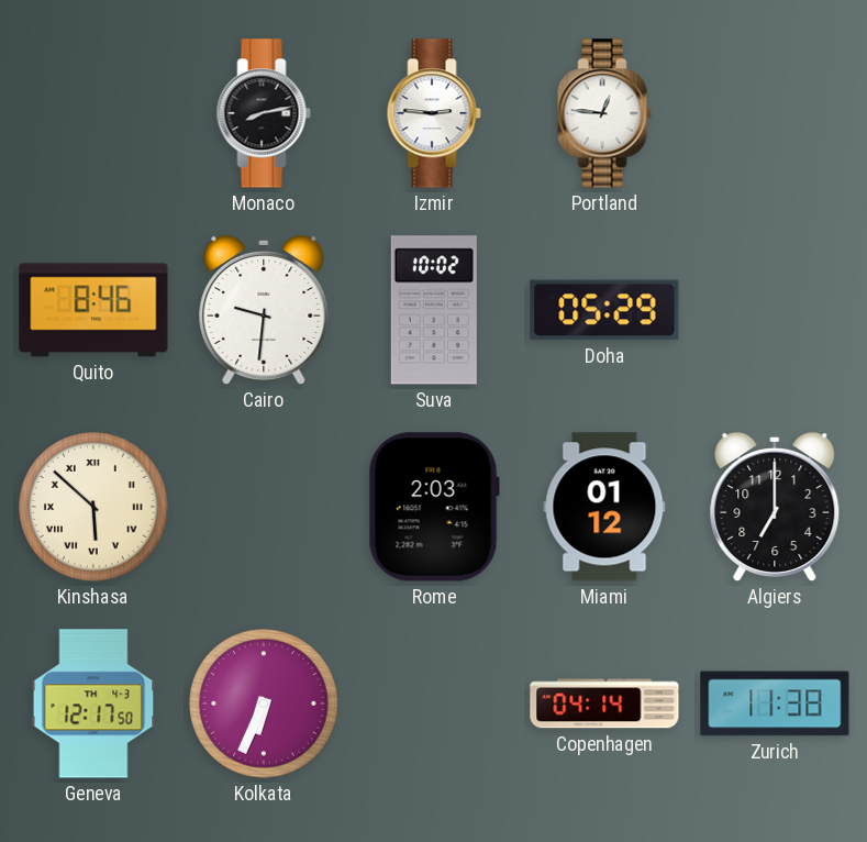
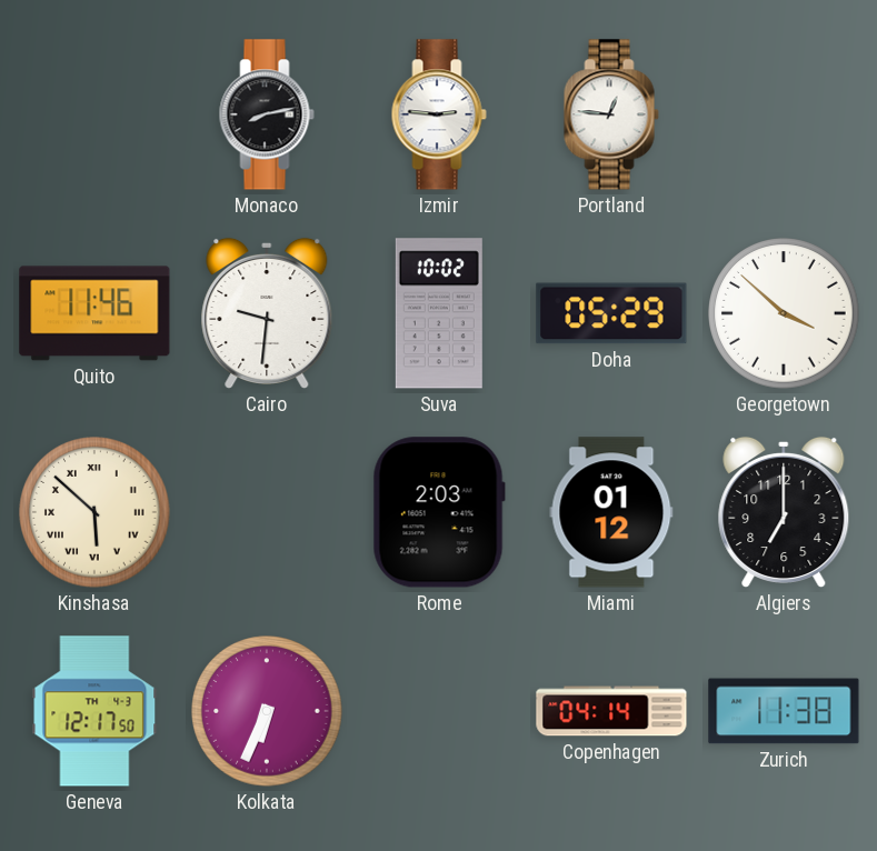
Quito: 8:46 -> 11:46
Georgetown: none -> 3:52
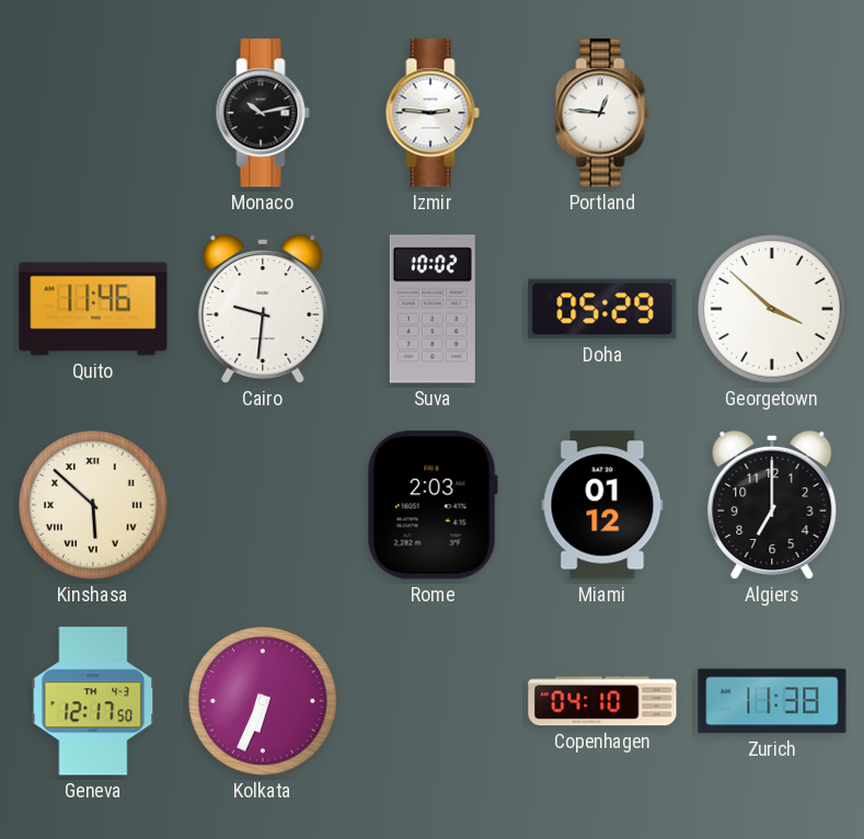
Monaco: 8:13 -> 10:13
Copenhagen: 04:14 -> 04:10
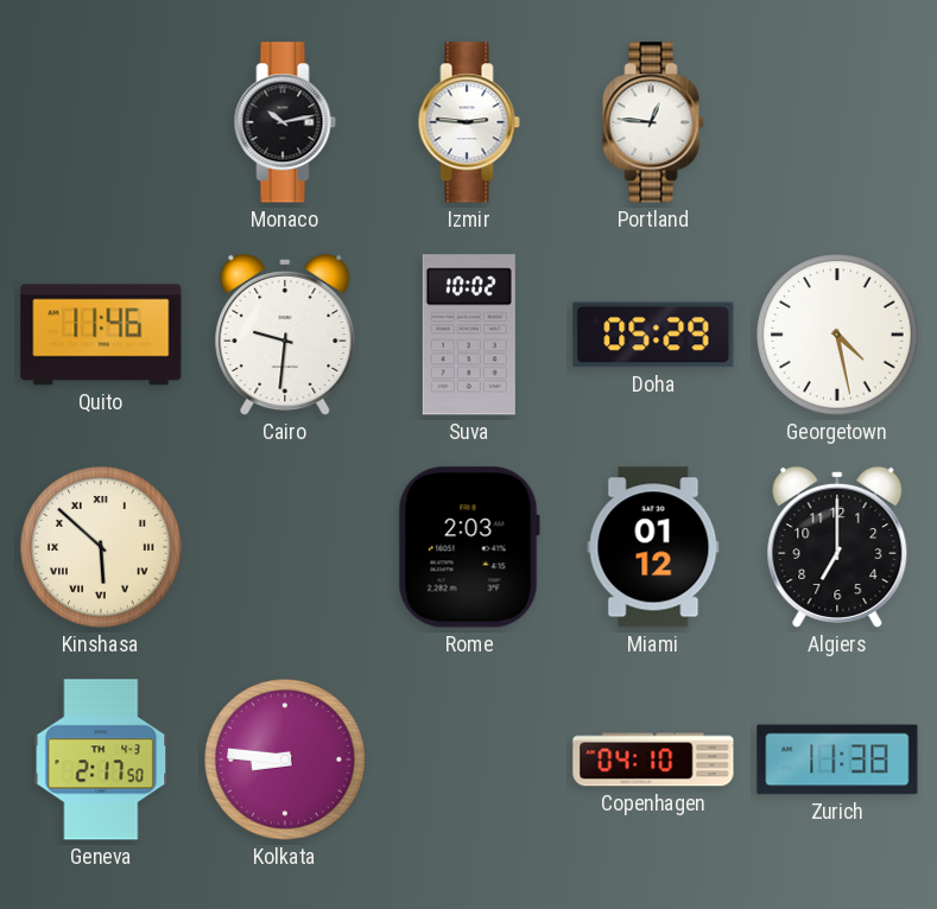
Georgetown: 3:52 -> 4:28
Geneva: 12:17 -> 2:17
Kolkata: 6:34 -> 8:46
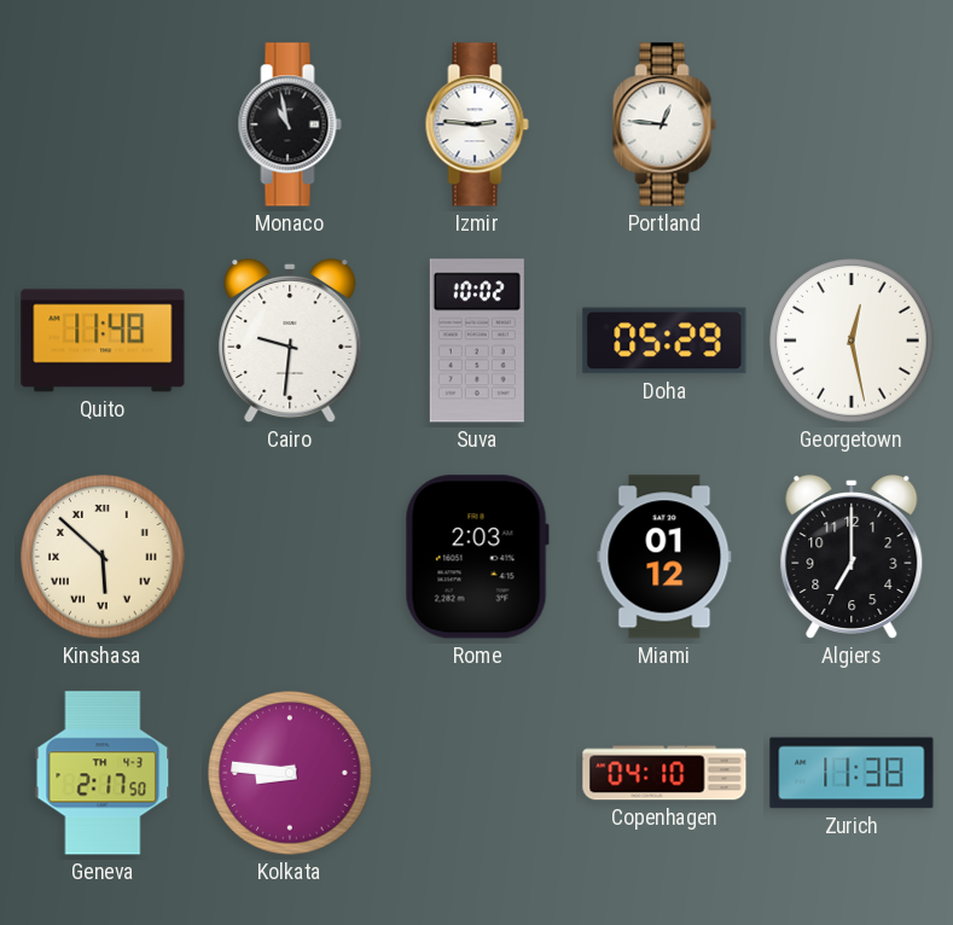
Monaco: 10:13 -> 10:58
Quito: 11:46 -> 11:48
Georgetown: 4:28 -> 12:28
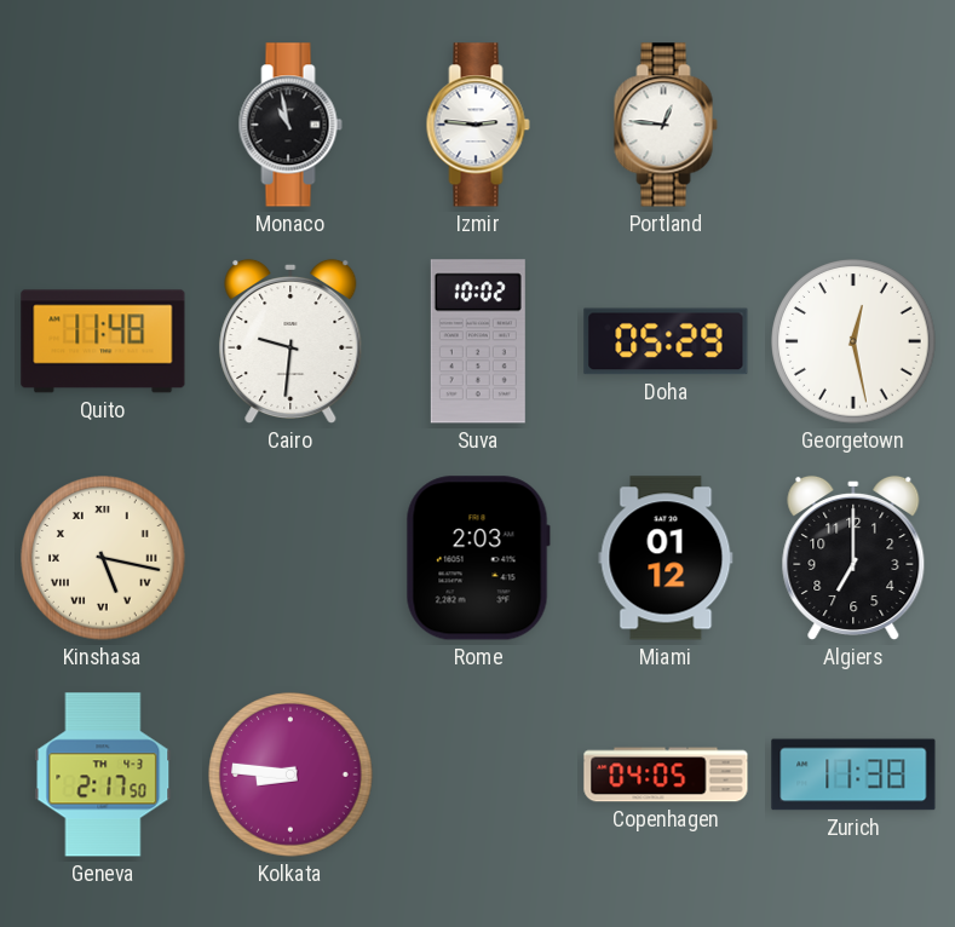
Kinshasa: 5:52 -> 5:17
Copenhagen: 04:10 -> 04:05
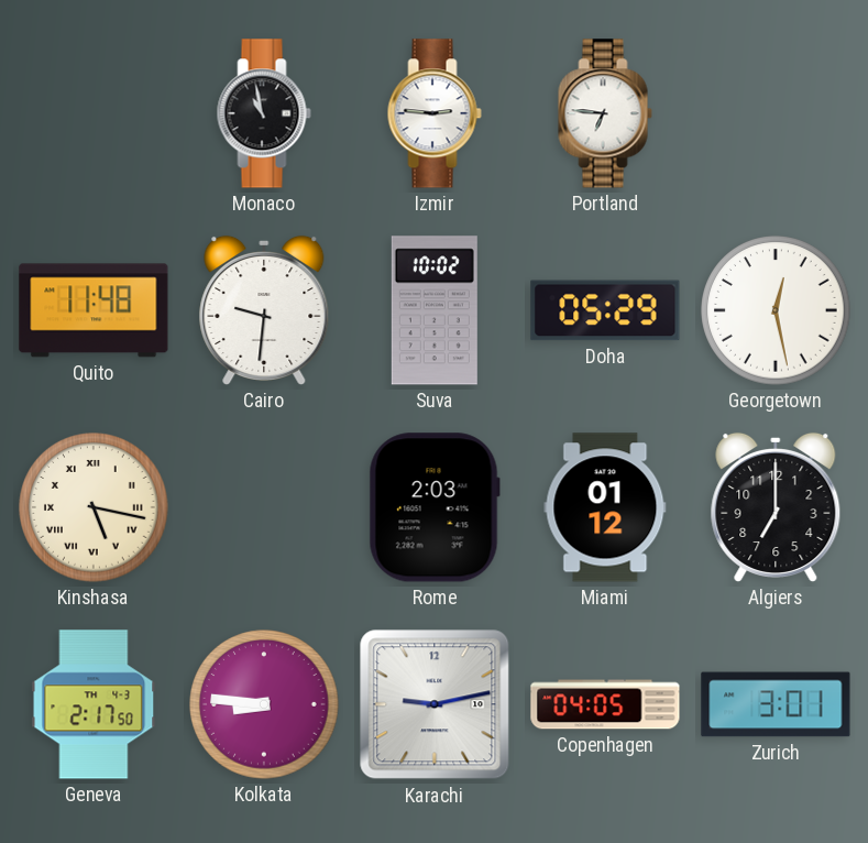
Portland: 12:46 -> 6:46
Karachi: none -> 9:13
Zurich: 11:38 -> 3:01
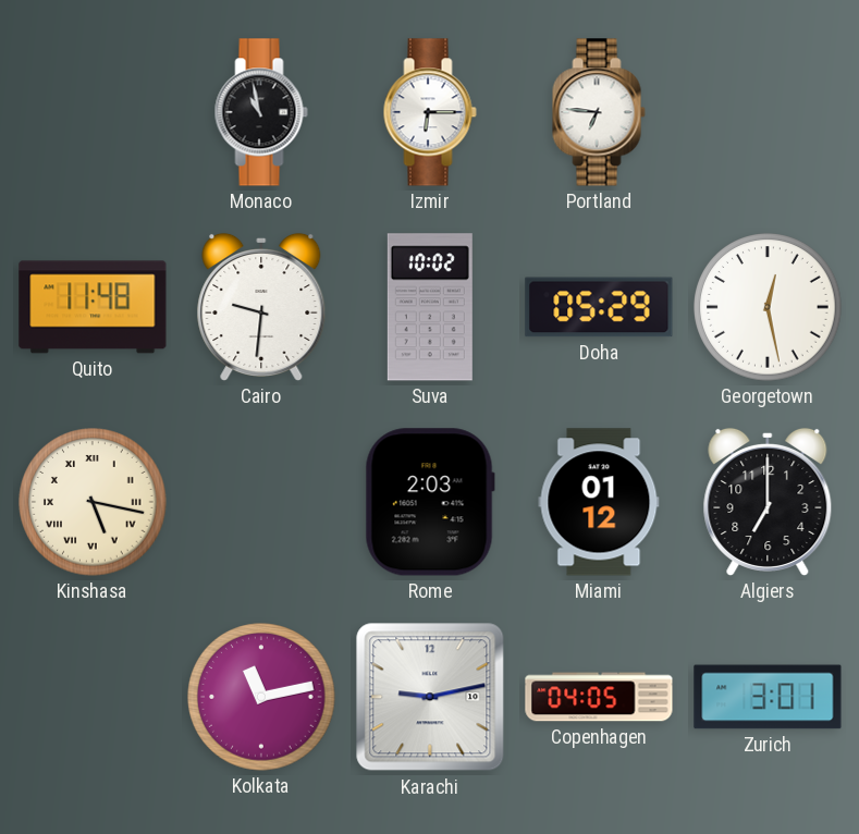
Izmir: 2:46 -> 6:15
Geneva: 2:17 -> none
Kolkata: 8:46 -> 11:13
